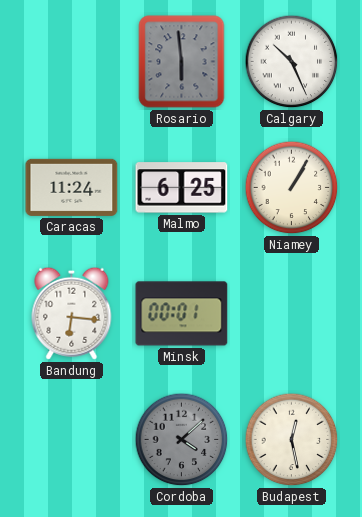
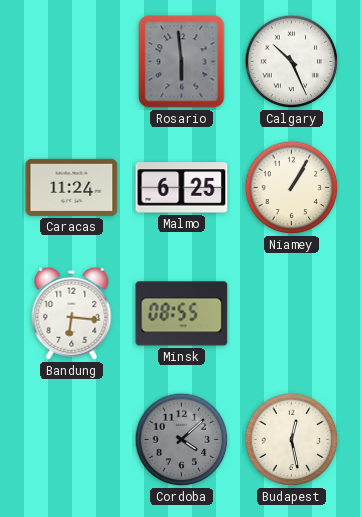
Minsk: 00:01 -> 08:55
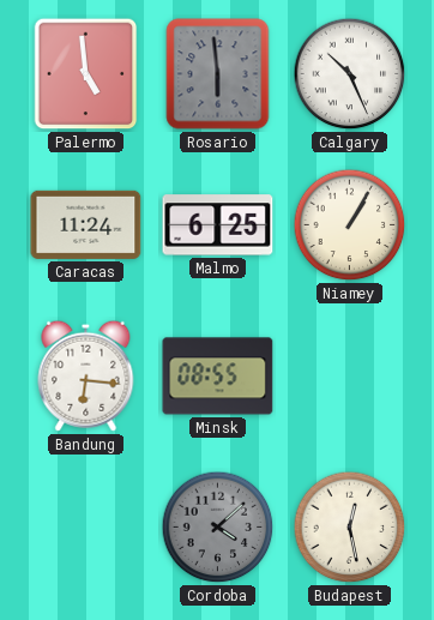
Palermo: none -> 4:59
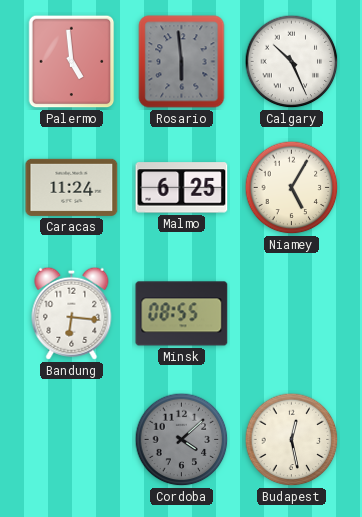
Niamey: 1:05 -> 5:05
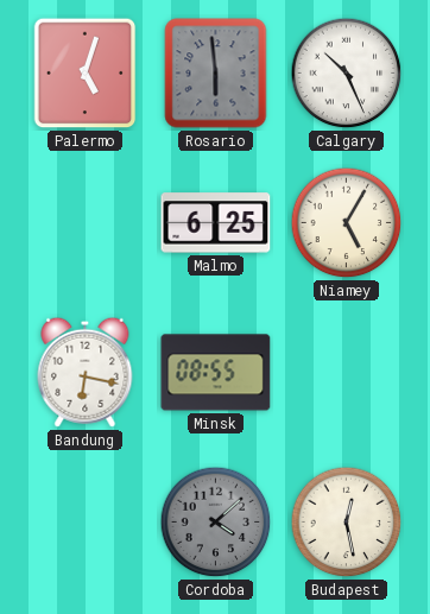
Palermo: 4:59 -> 5:03
Caracas: 11:24 -> none
Bandung: 6:16 -> 6:17
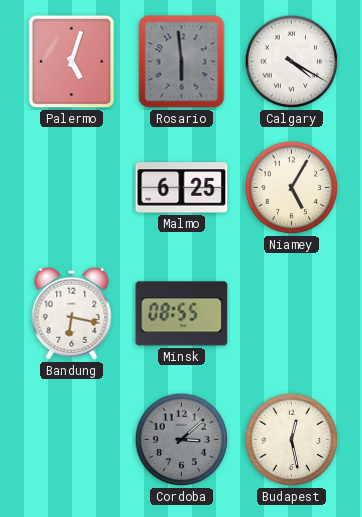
Calgary: 10:26 -> 4:20
Cordoba: 4:08 -> 3:08
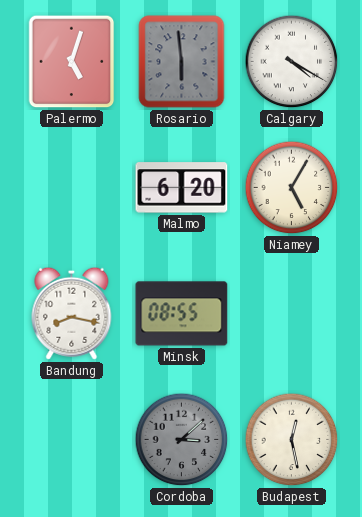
Malmo: 6:25 -> 6:20
Bandung: 6:17 -> 8:17
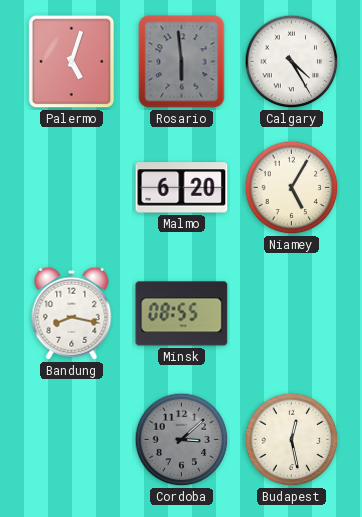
Calgary: 4:20 -> 4:25
